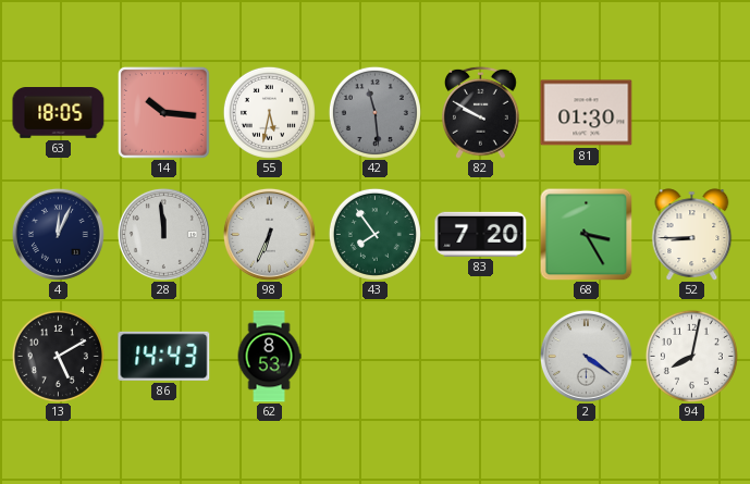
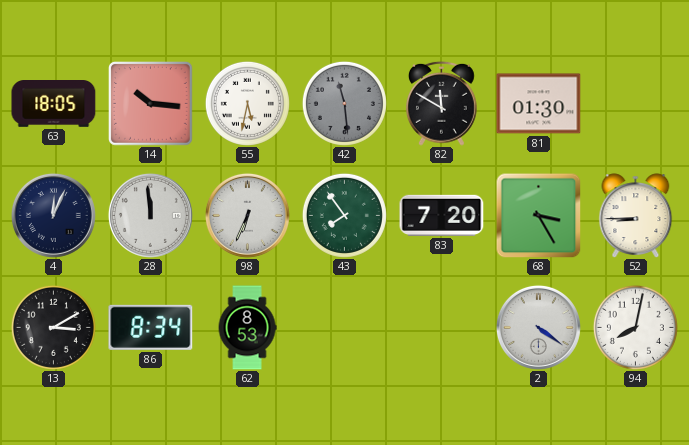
82: 9:50 -> 11:50
13: 5:10 -> 3:10
86: 14:43 -> 8:34
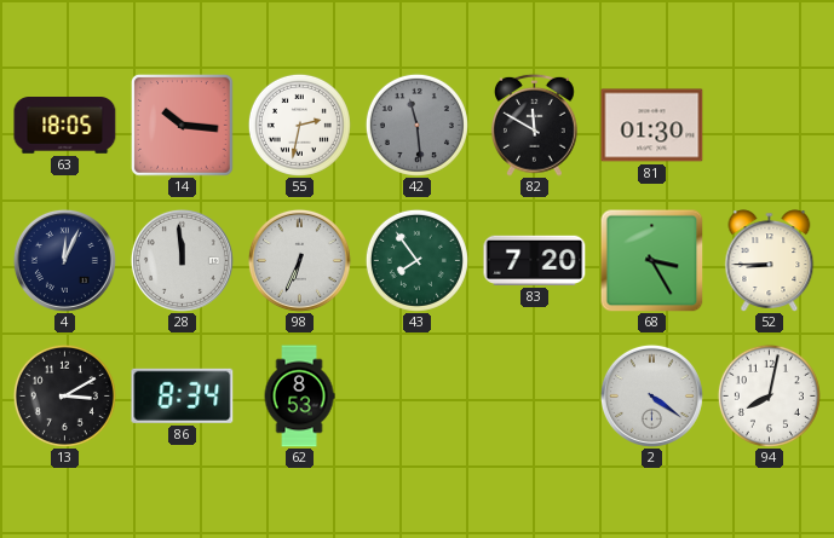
55: 5:32 -> 2:32
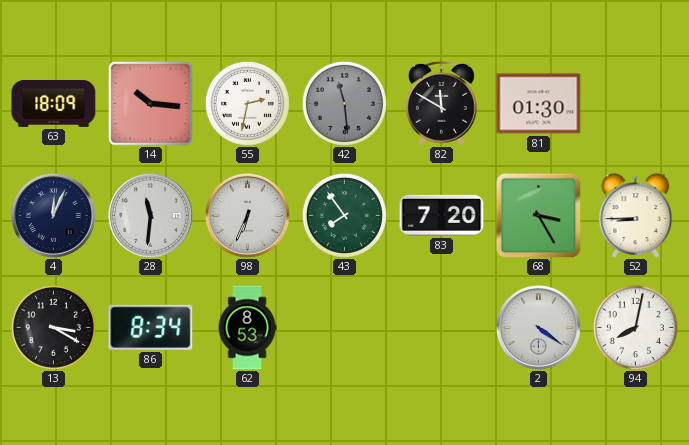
63: 18:05 -> 18:09
28: 11:59 -> 11:31
13: 3:10 -> 3:20
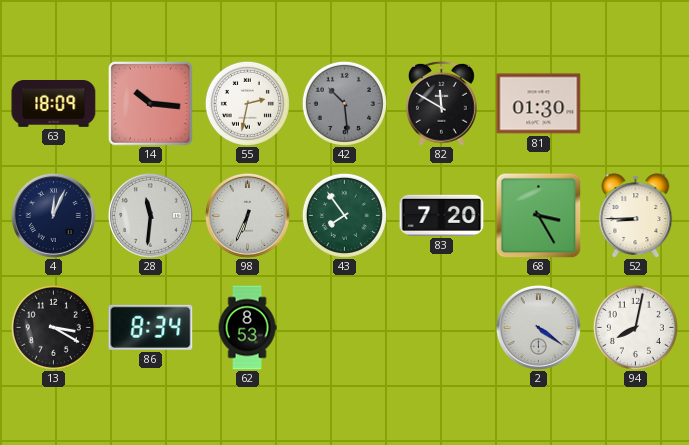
42: 11:29 -> 10:29
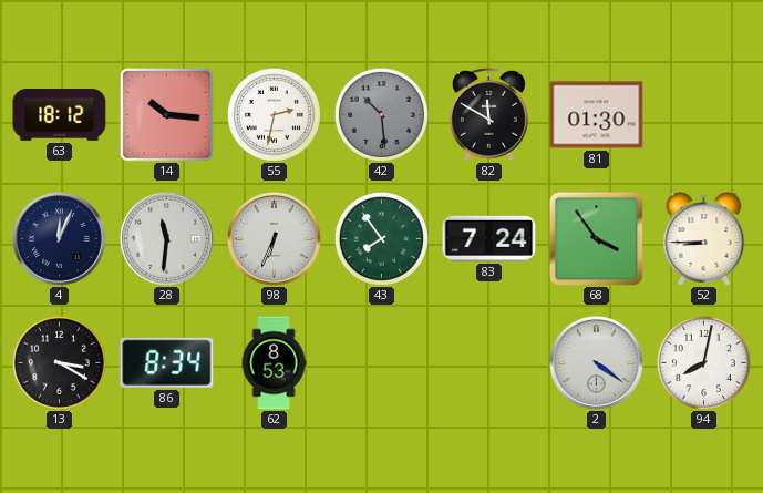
63: 18:09 -> 18:12
83: 7:20 -> 7:24
68: 3:25 -> 3:54
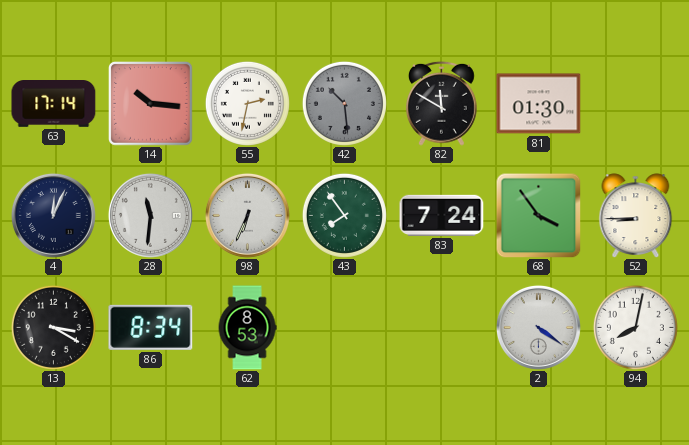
63: 18:12 -> 17:14
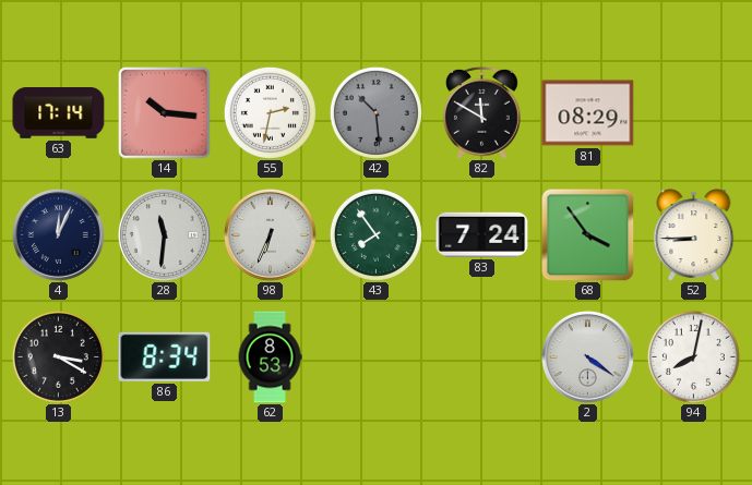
81: 01:30 -> 08:29
